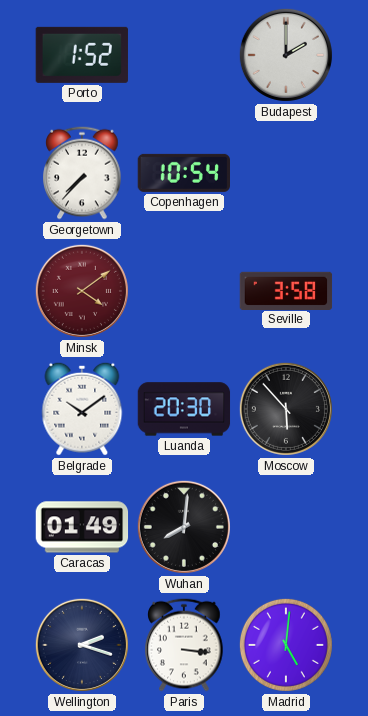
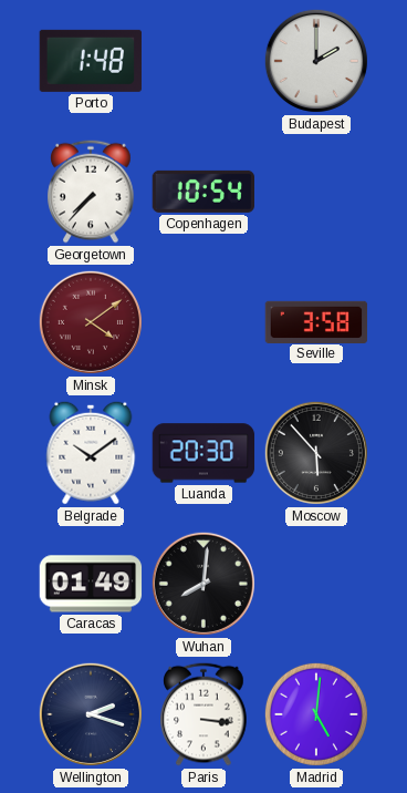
Porto: 1:52 -> 1:48
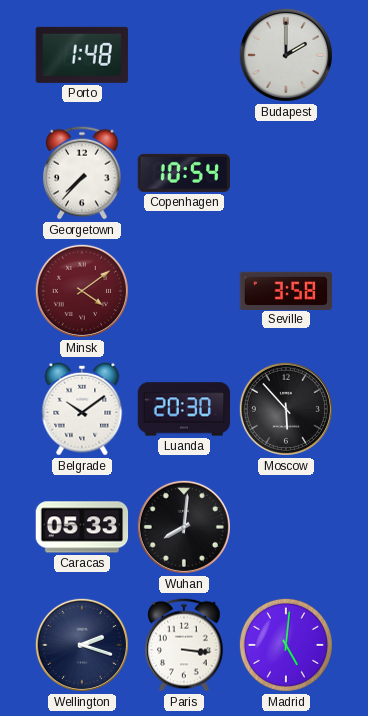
Caracas: 01:49 -> 05:33
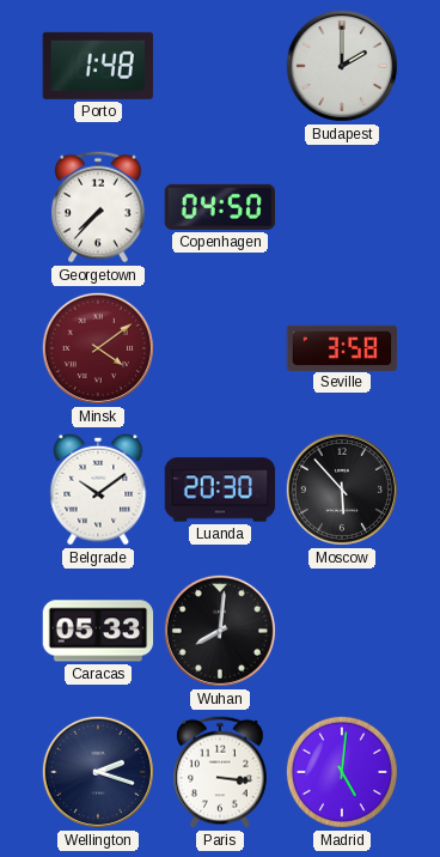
Copenhagen: 10:54 -> 04:50
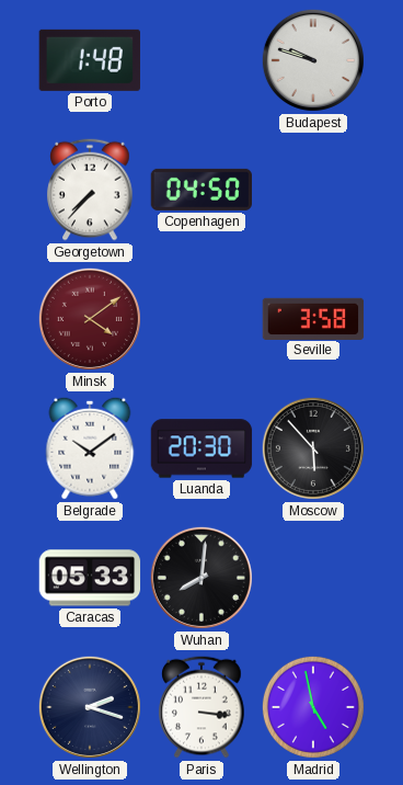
Budapest: 2:00 -> 9:48
Madrid: 5:01 -> 4:58
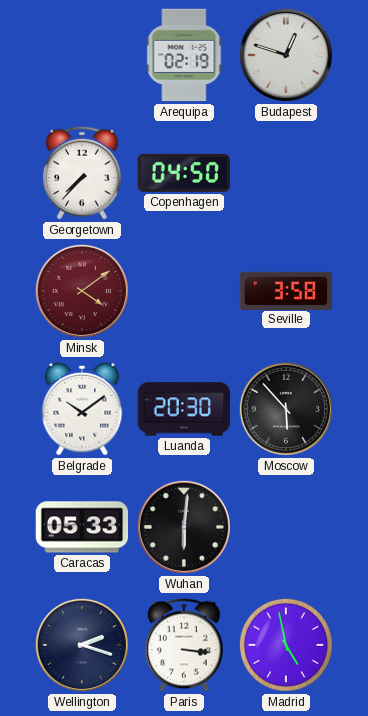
Porto: 1:48 -> none
Arequipa: none -> 02:19
Budapest: 9:48 -> 12:48
Wuhan: 8:01 -> 6:01
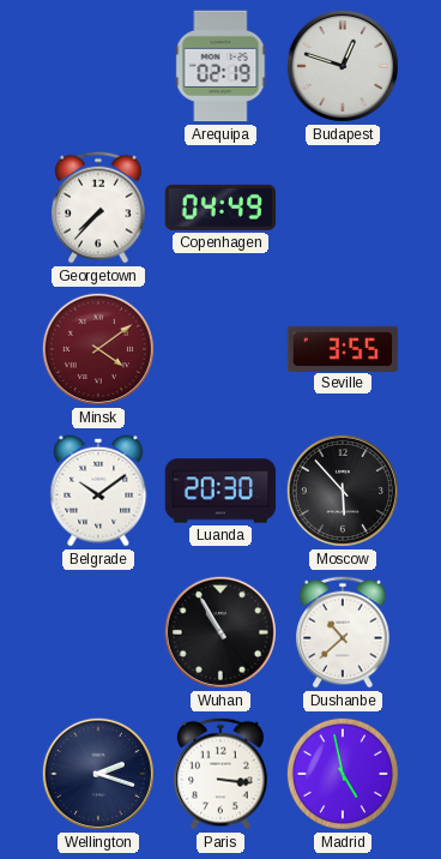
Copenhagen: 04:50 -> 04:49
Seville: 3:58 -> 3:55
Caracas: 05:33 -> none
Wuhan: 6:01 -> 10:55
Dushanbe: none -> 10:38
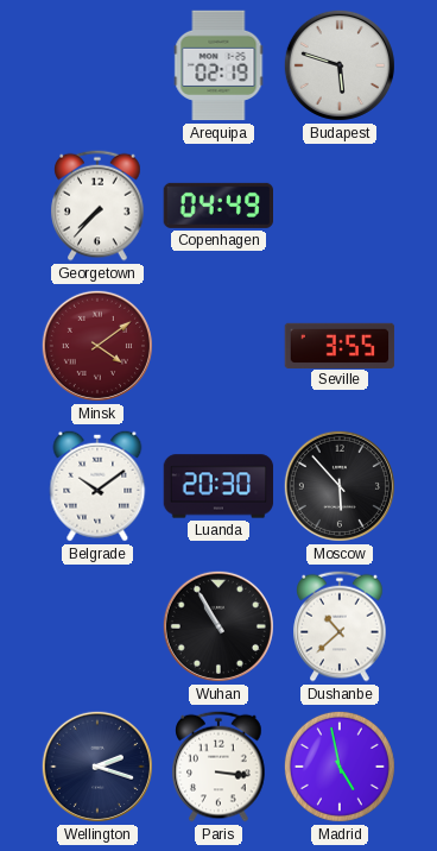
Budapest: 12:48 -> 5:48
